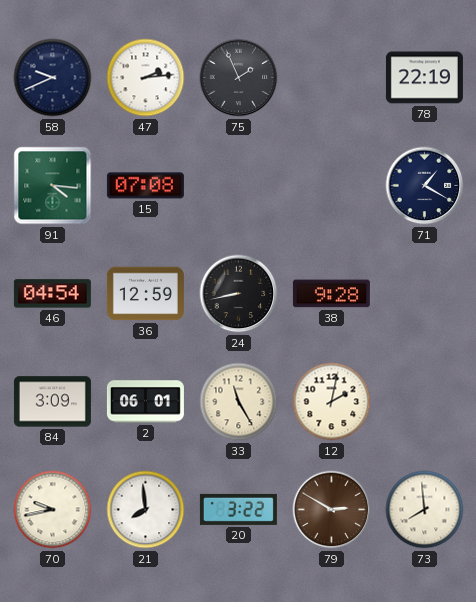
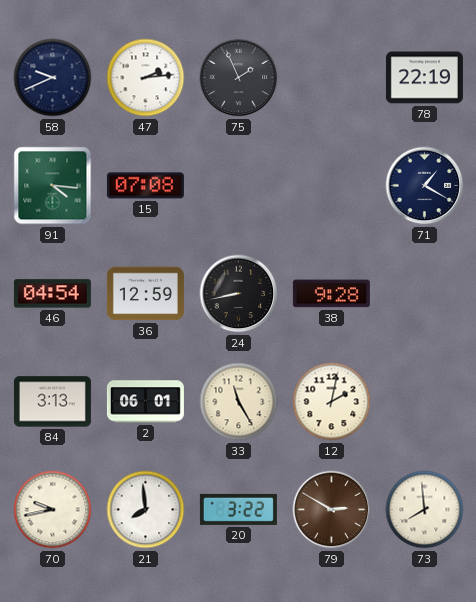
84: 3:09 -> 3:13
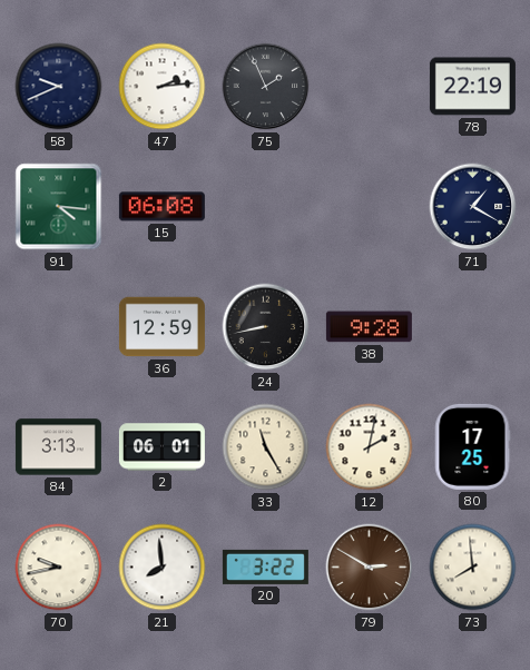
15: 07:08 -> 06:08
46: 04:54 -> none
80: none -> 17:25
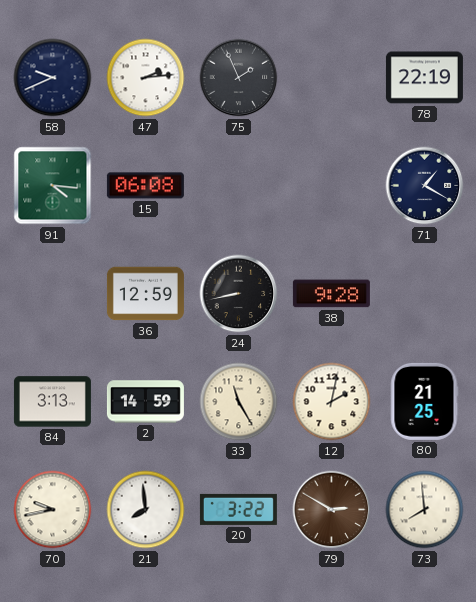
2: 06:01 -> 14:59
80: 17:25 -> 21:25
